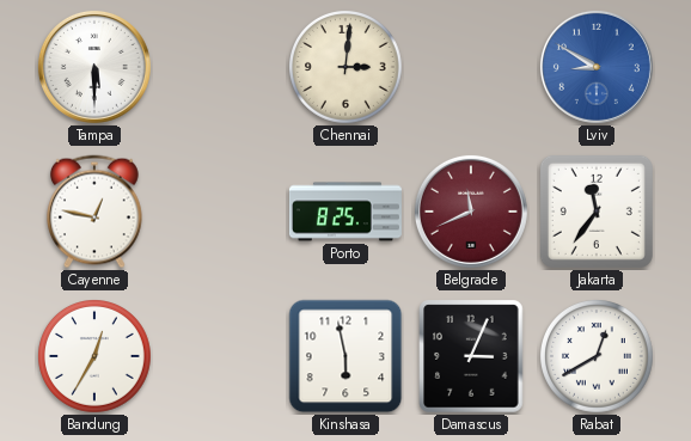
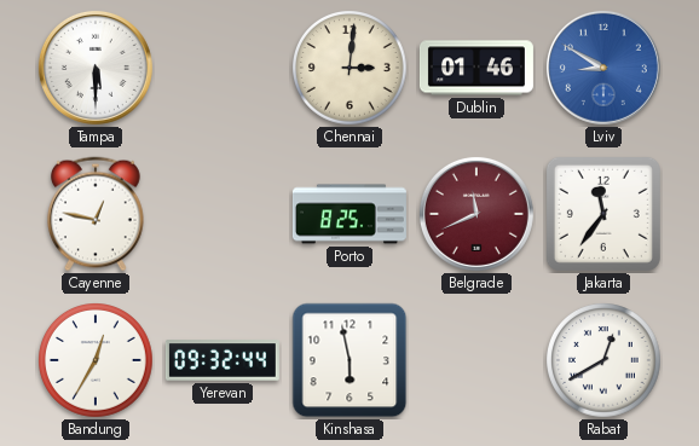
Dublin: none -> 01:46
Yerevan: none -> 09:32
Damascus: 3:04 -> none
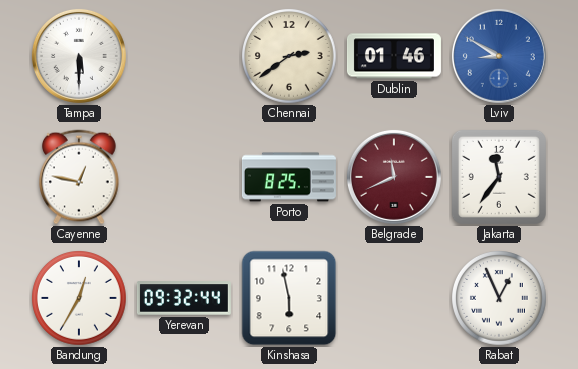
Chennai: 3:01 -> 2:39
Rabat: 12:40 -> 12:56
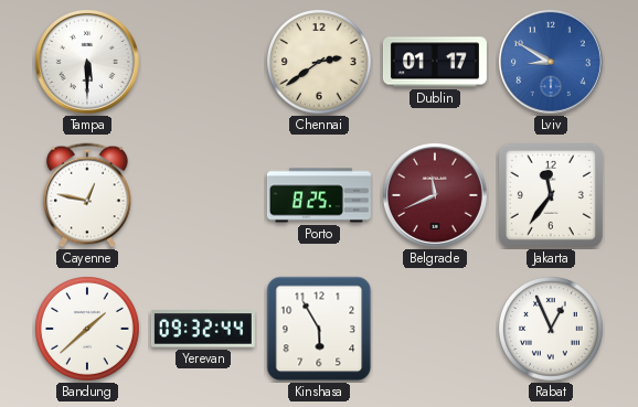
Dublin: 01:46 -> 01:17
Bandung: 12:35 -> 1:38
Kinshasa: 5:58 -> 5:55
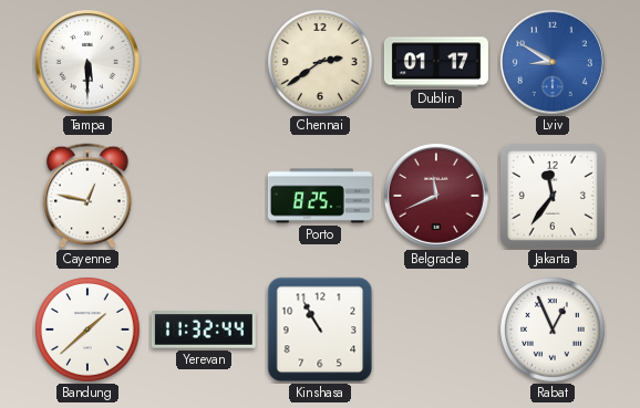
Yerevan: 09:32 -> 11:32
Kinshasa: 5:55 -> 10:55
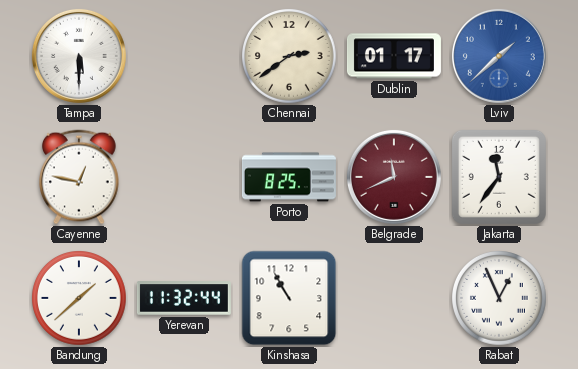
Lviv: 8:50 -> 1:38
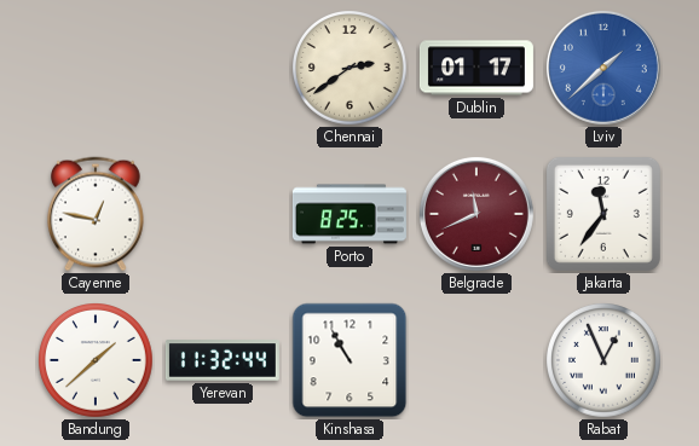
Tampa: 5:30 -> none
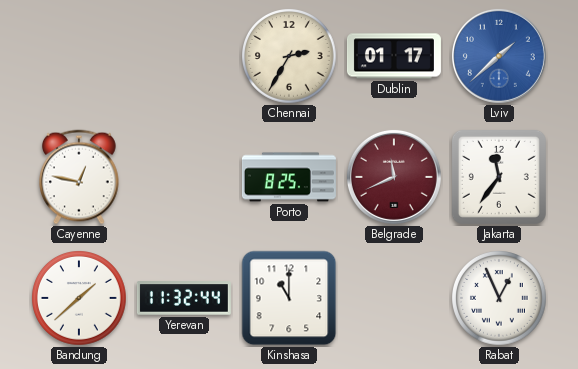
Chennai: 2:39 -> 2:35
Kinshasa: 10:55 -> 11:00
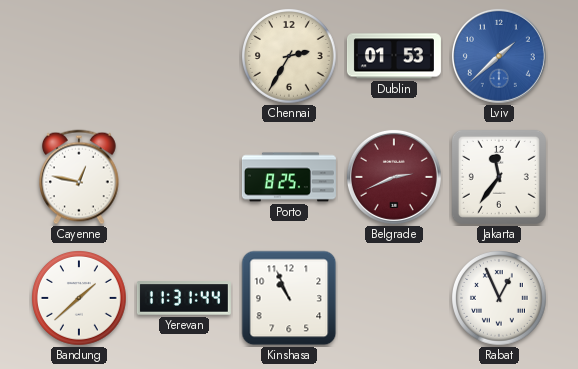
Dublin: 01:17 -> 01:53
Belgrade: 11:41 -> 2:41
Yerevan: 11:32 -> 11:31
Kinshasa: 11:00 -> 10:56
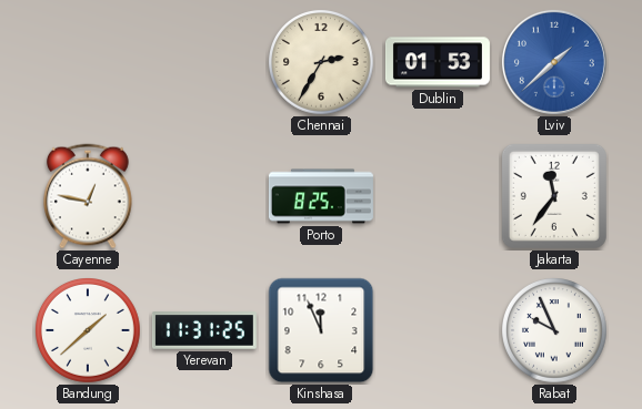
Belgrade: 2:41 -> none
Yerevan: 11:31:44 -> 11:31:25
Kinshasa: 10:56 -> 11:56
Rabat: 12:56 -> 9:56
